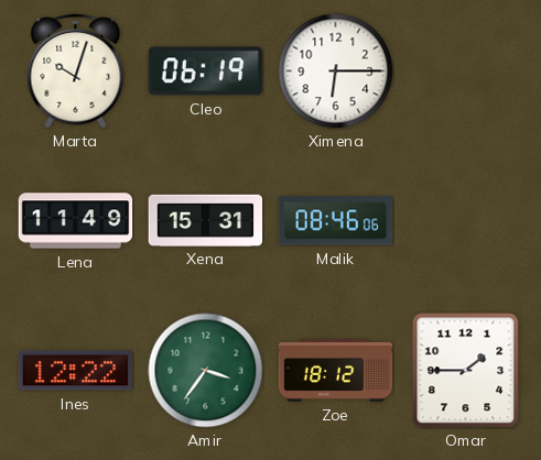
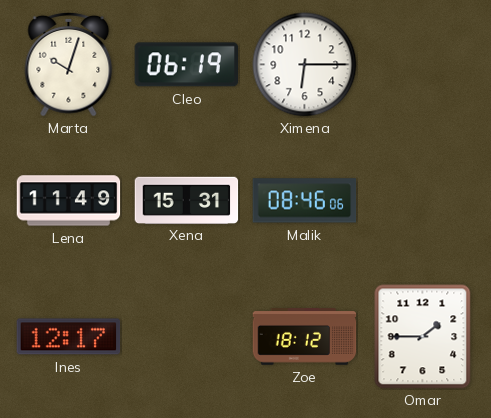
Ines: 12:22 -> 12:17
Amir: 3:36 -> none
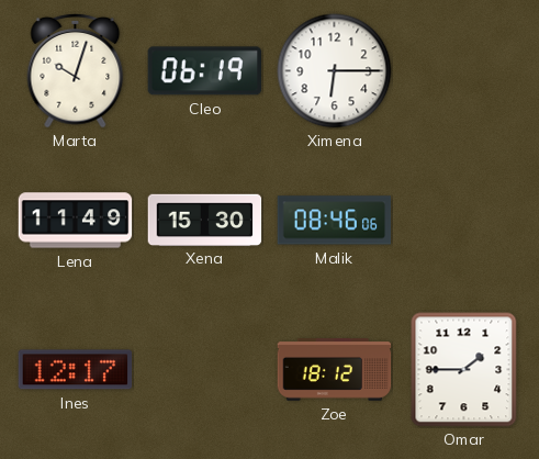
Xena: 15:31 -> 15:30
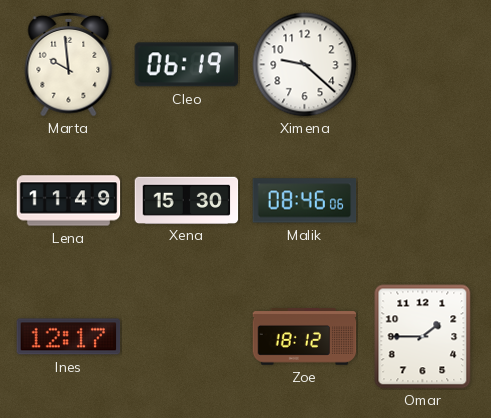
Marta: 10:03 -> 9:59
Ximena: 6:15 -> 9:22
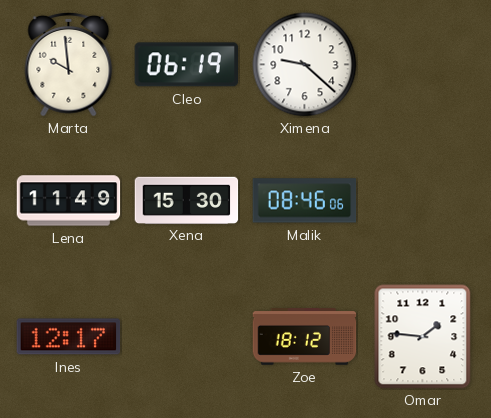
Omar: 1:45 -> 1:46
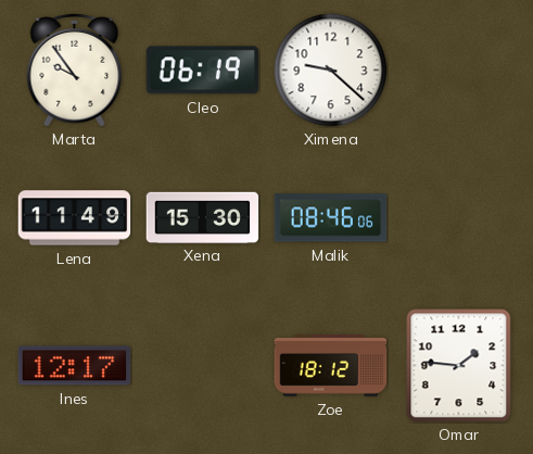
Marta: 9:59 -> 9:54
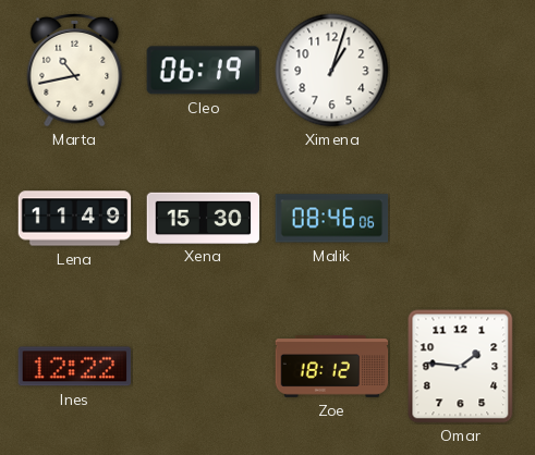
Marta: 9:54 -> 10:43
Ximena: 9:22 -> 1:03
Ines: 12:17 -> 12:22
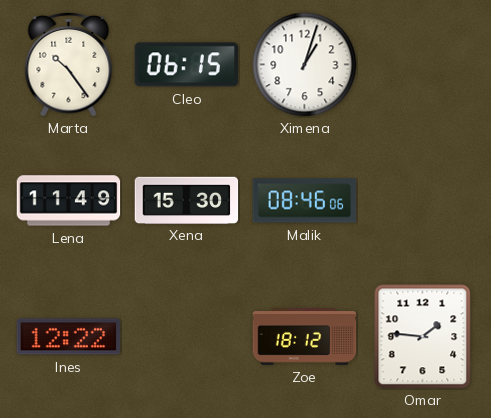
Marta: 10:43 -> 10:24
Cleo: 06:19 -> 06:15
